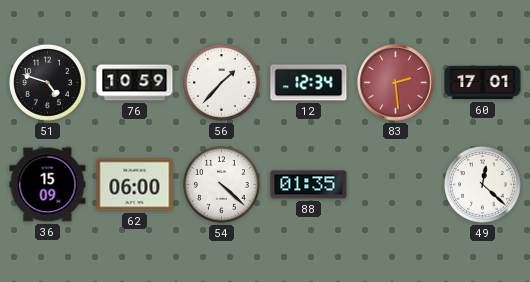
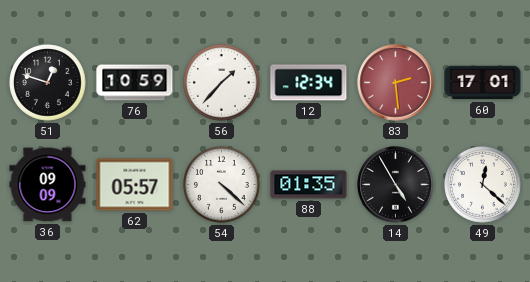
51: 4:48 -> 12:48
36: 15:09 -> 09:09
62: 06:00 -> 05:57
14: none -> 4:55
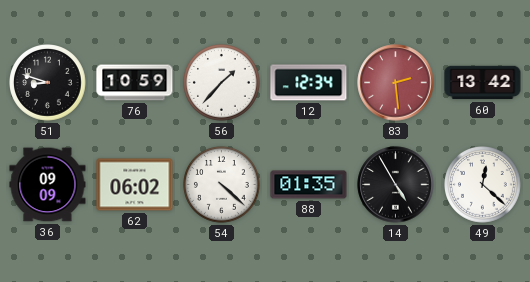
51: 12:48 -> 8:48
60: 17:01 -> 13:42
62: 05:57 -> 06:02
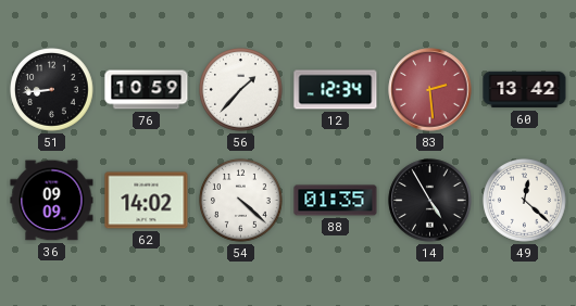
51: 8:48 -> 8:44
62: 06:02 -> 14:02
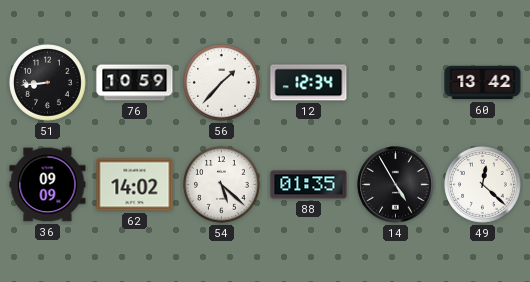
83: 2:29 -> none
54: 4:22 -> 5:22
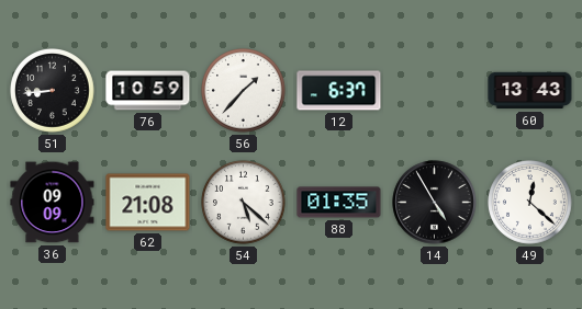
12: 12:34 -> 6:37
60: 13:42 -> 13:43
62: 14:02 -> 21:08
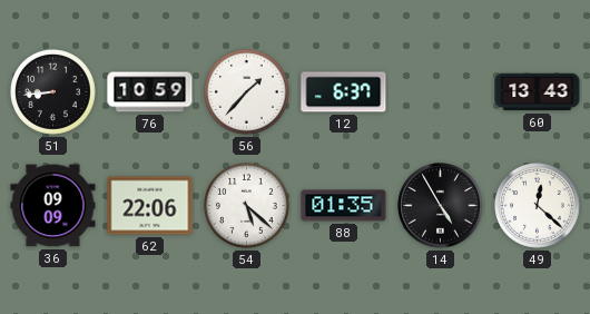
62: 21:08 -> 22:06
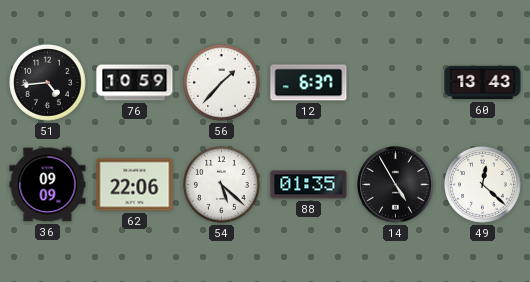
51: 8:44 -> 4:44
